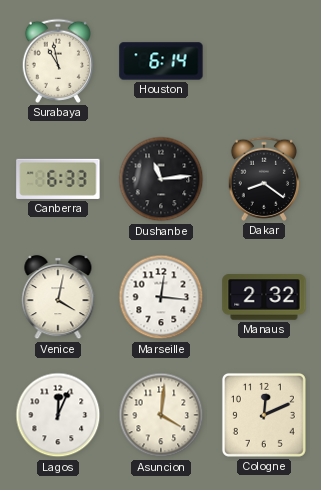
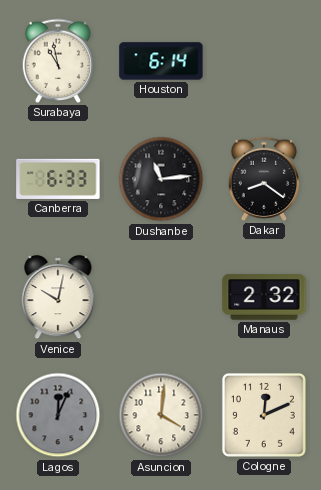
Venice: 4:02 -> 10:02
Marseille: 12:16 -> none
Lagos dial: white -> grey
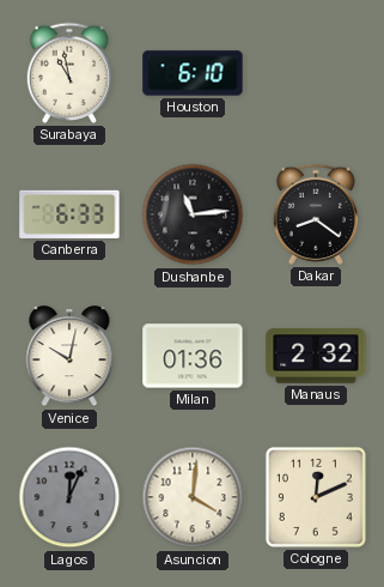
Houston: 6:14 -> 6:10
Milan: none -> 01:36
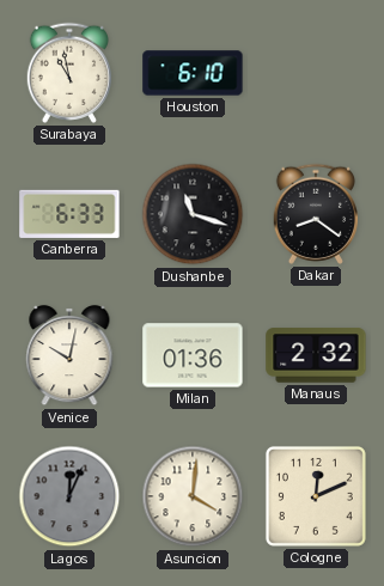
Dushanbe: 11:14 -> 11:18
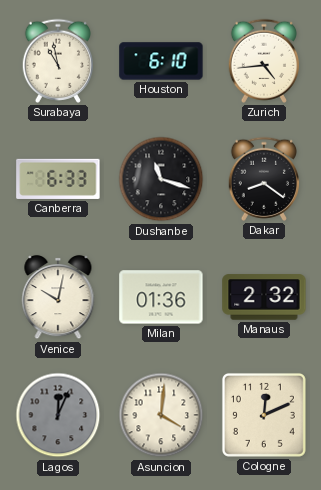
Zurich: none -> 4:44
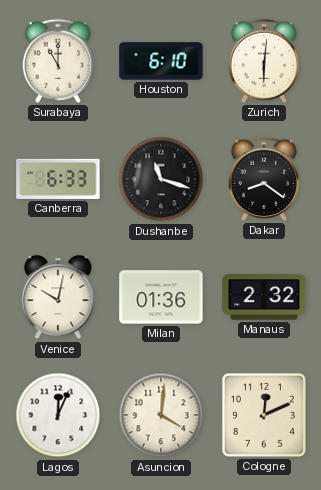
Surabaya: 10:58 -> 11:00
Zurich: 4:44 -> 6:01
Lagos dial: grey -> white
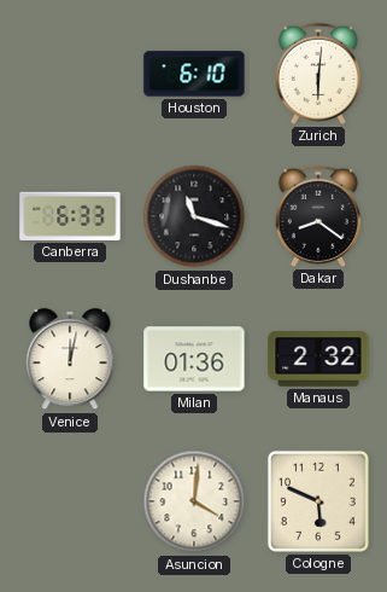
Surabaya: 11:00 -> none
Venice: 10:02 -> 12:02
Lagos: 12:04 -> none
Cologne: 12:11 -> 5:49
